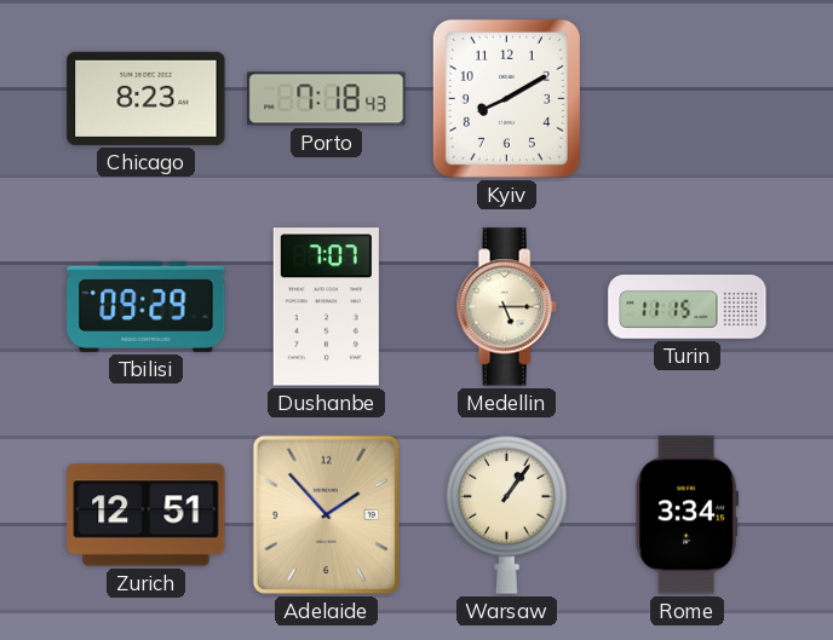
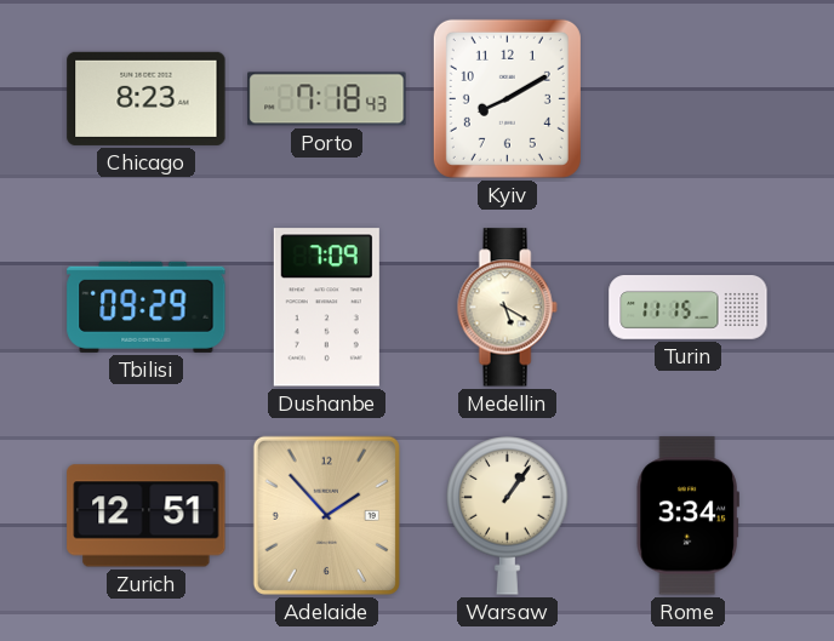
Dushanbe: 7:07 -> 7:09
Medellin: 5:15 -> 5:20
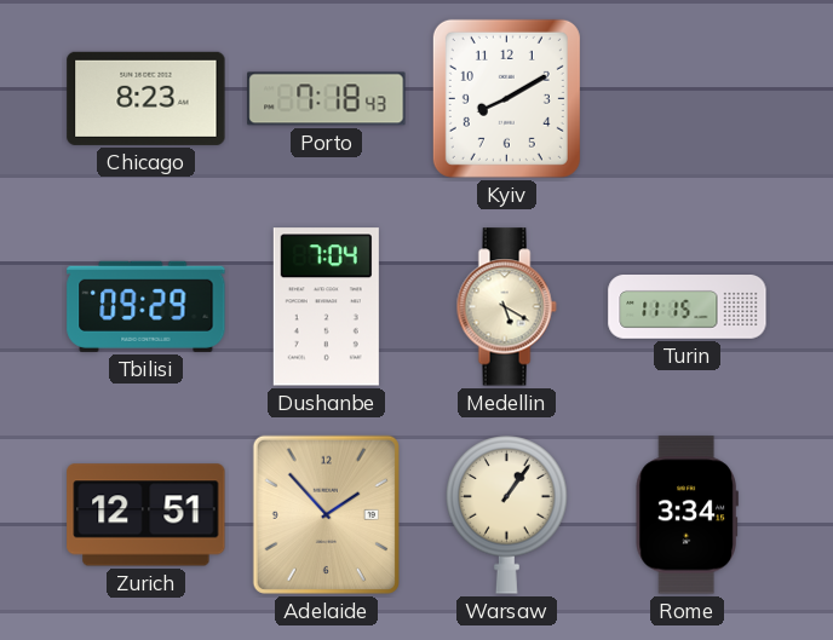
Dushanbe: 7:09 -> 7:04
